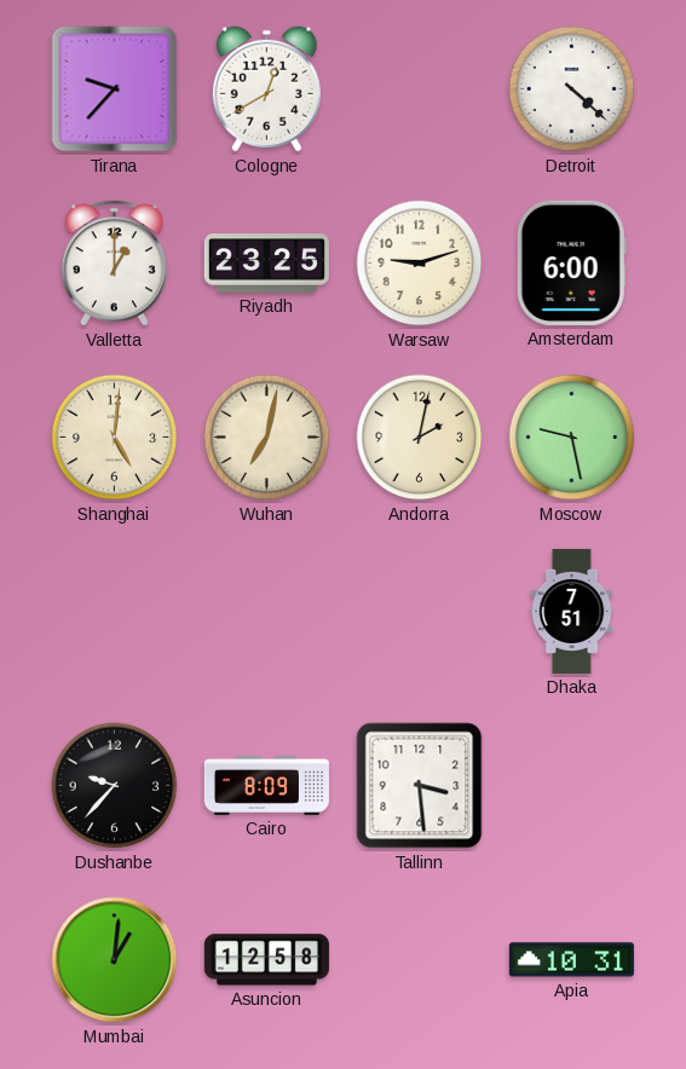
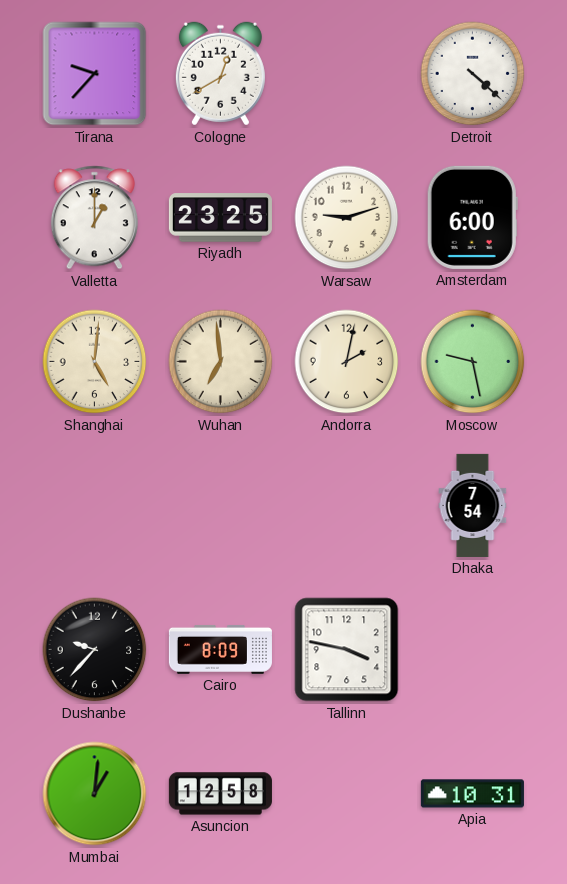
Wuhan: 7:02 -> 6:59
Dhaka: 7:51 -> 7:54
Tallinn: 3:29 -> 3:47
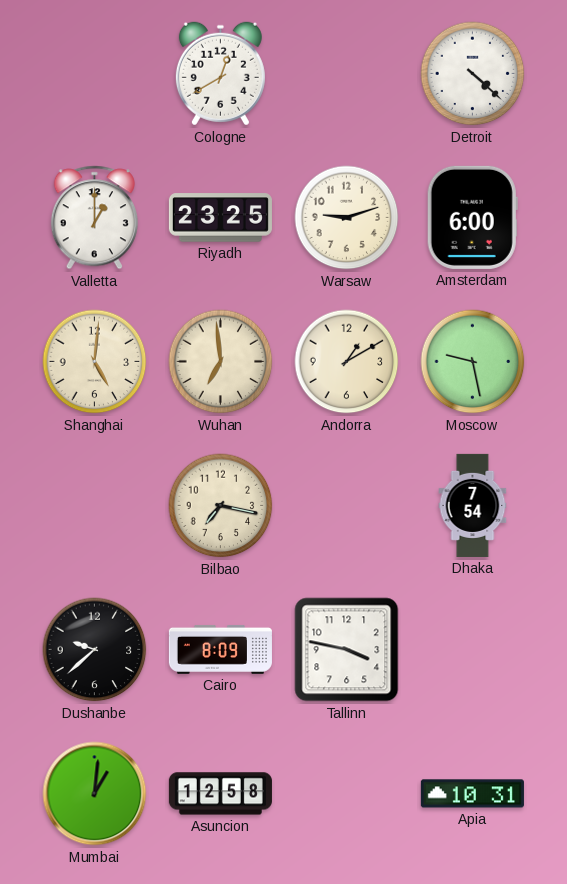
Tirana: 9:37 -> none
Andorra: 2:02 -> 1:10
Bilbao: none -> 7:17
Dushanbe: 9:37 -> 9:38
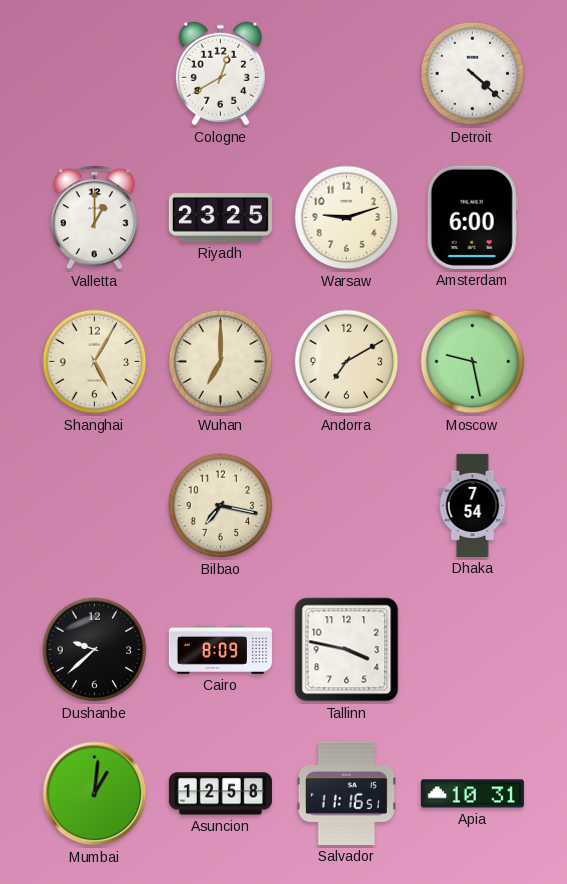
Shanghai: 5:01 -> 5:05
Wuhan: 6:59 -> 7:00
Andorra: 1:10 -> 7:10
Salvador: none -> 11:16
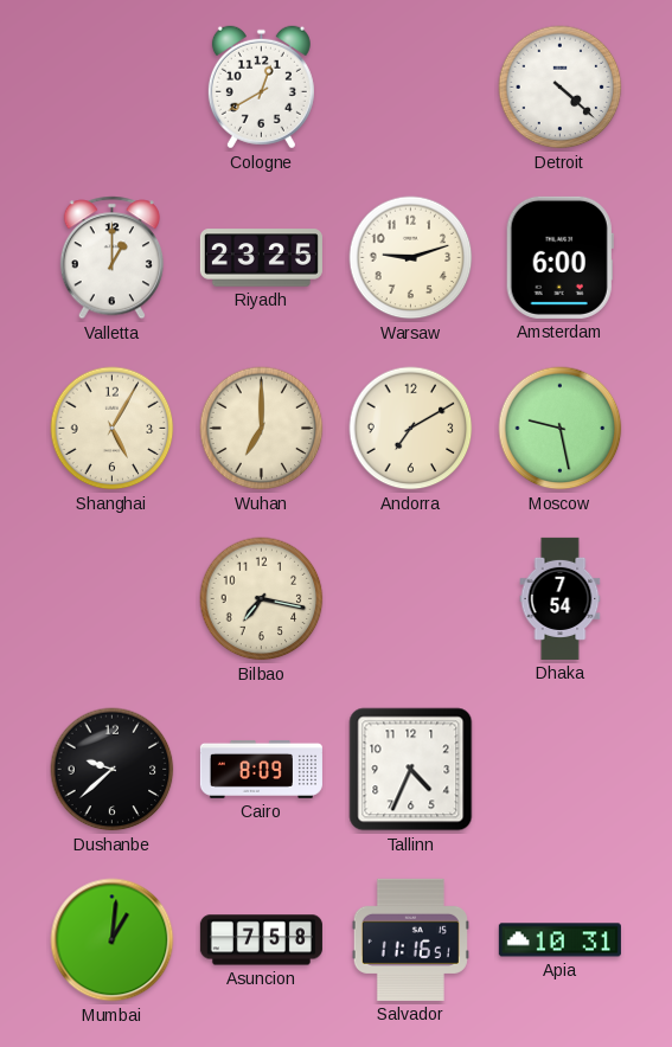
Tallinn: 3:47 -> 4:34
Asuncion: 12:58 -> 7:58
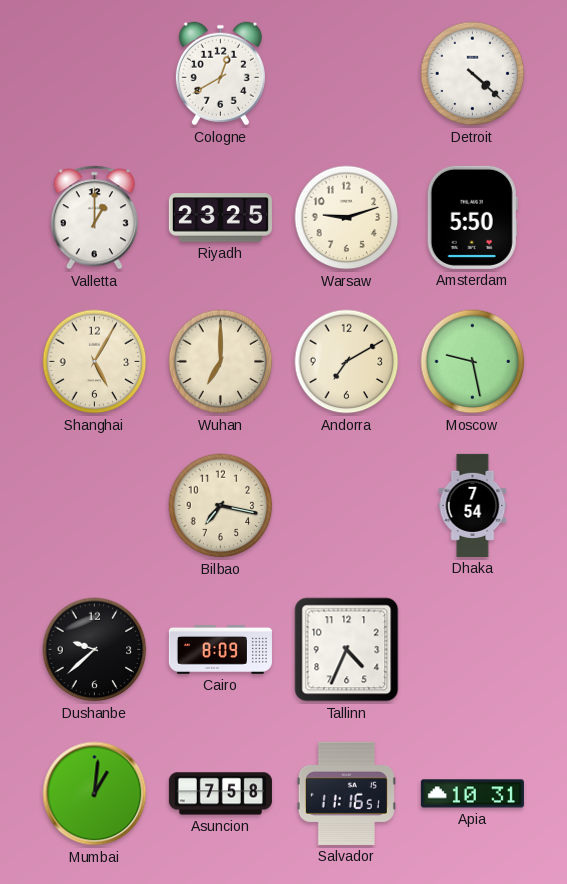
Amsterdam: 6:00 -> 5:50
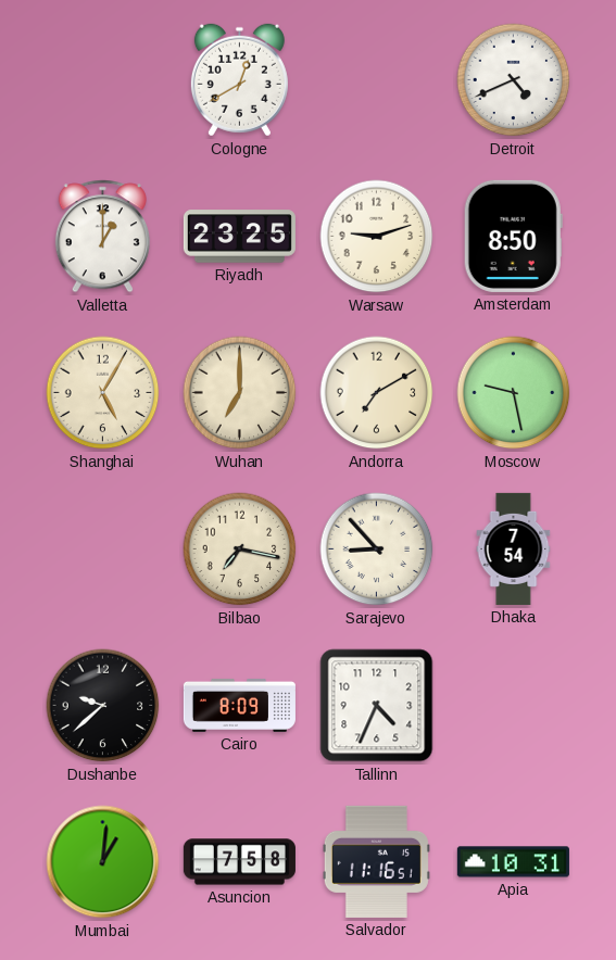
Detroit: 4:22 -> 4:41
Amsterdam: 5:50 -> 8:50
Sarajevo: none -> 8:53
